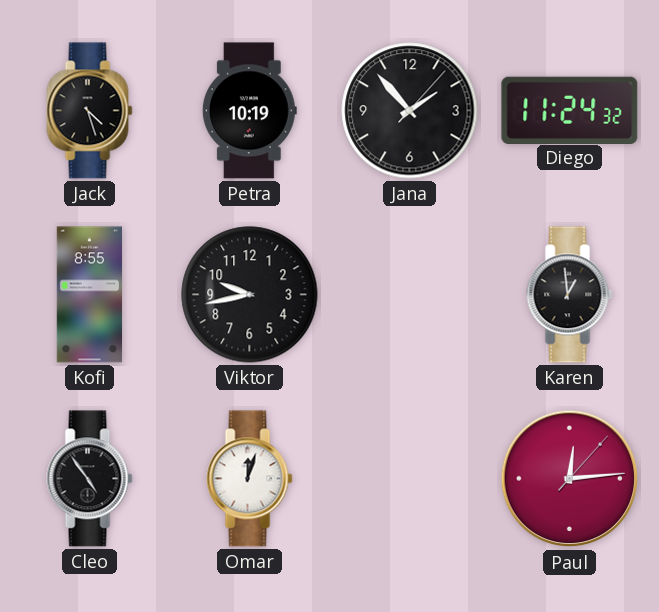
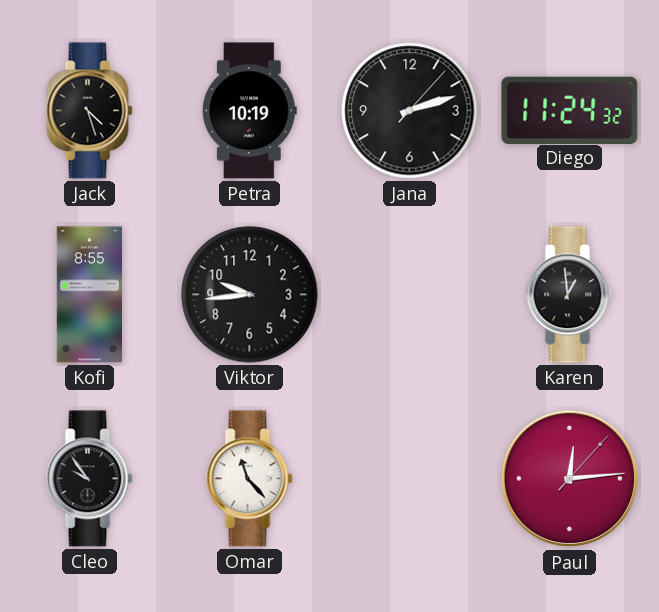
Jana: 1:53 -> 2:12
Viktor: 9:43 -> 9:44
Cleo: 4:54 -> 9:54
Omar: 12:03 -> 11:23
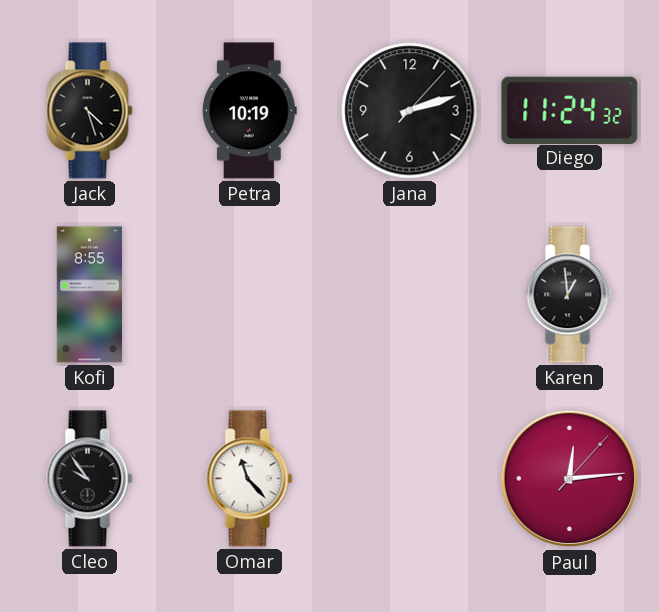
Viktor: 9:44 -> none
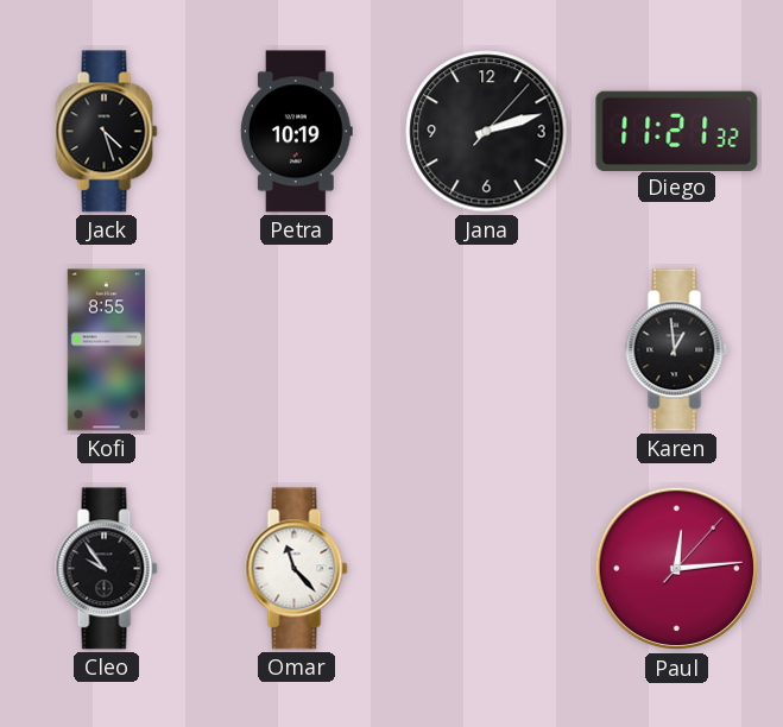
Diego: 11:24 -> 11:21
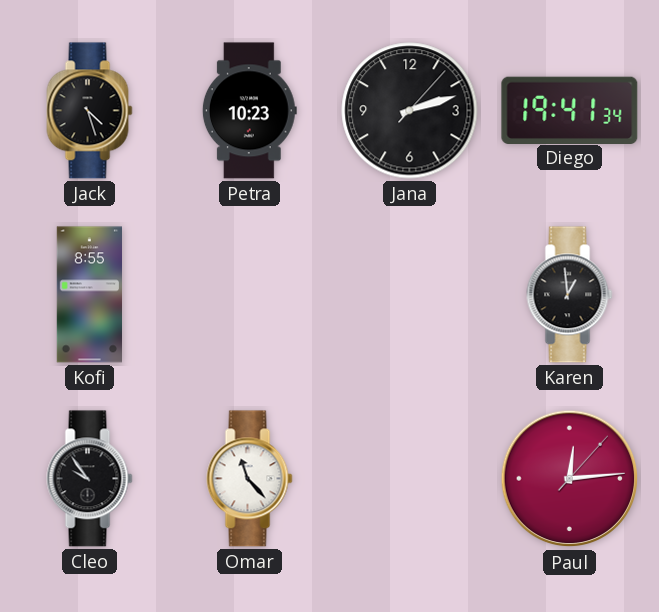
Petra: 10:19 -> 10:23
Diego: 11:21 -> 19:41
